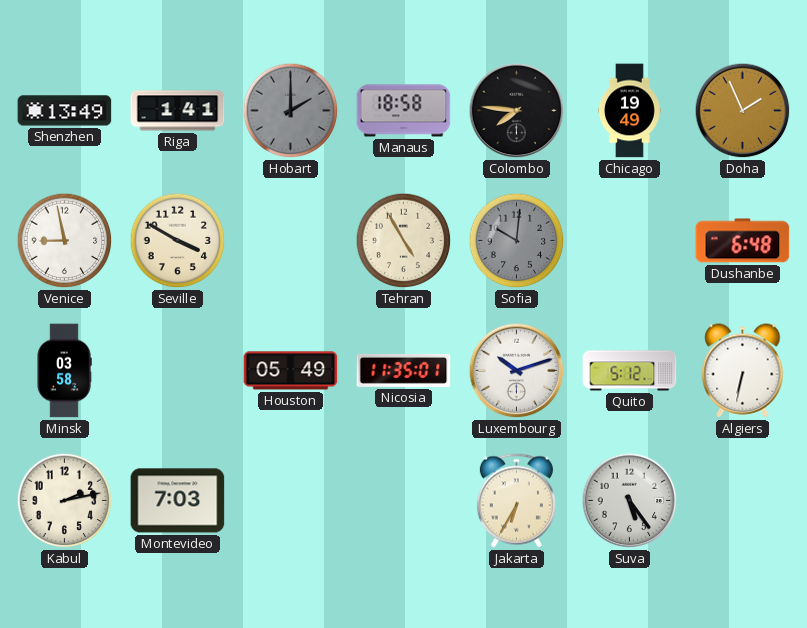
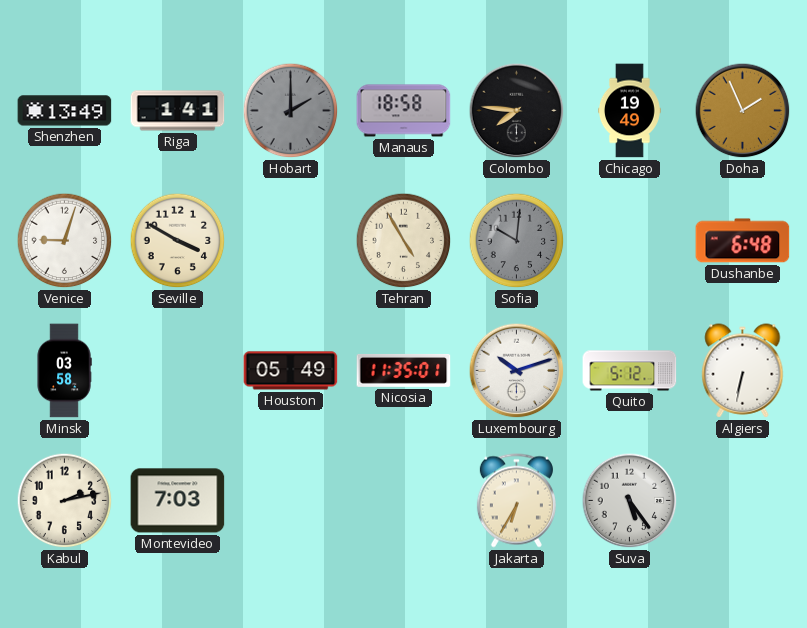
Venice: 8:58 -> 9:03
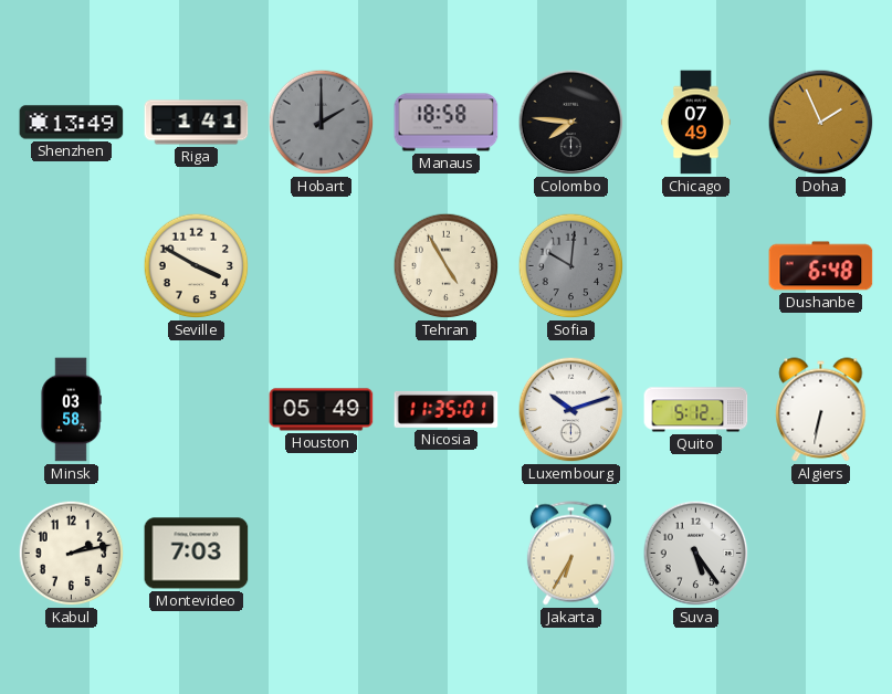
Chicago: 19:49 -> 07:49
Venice: 9:03 -> none
